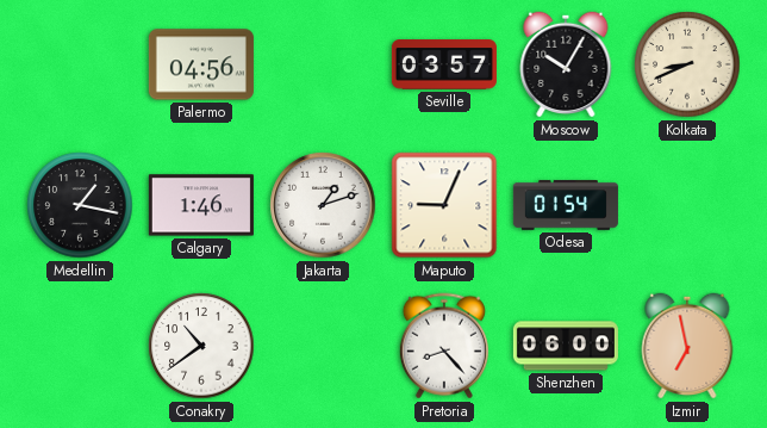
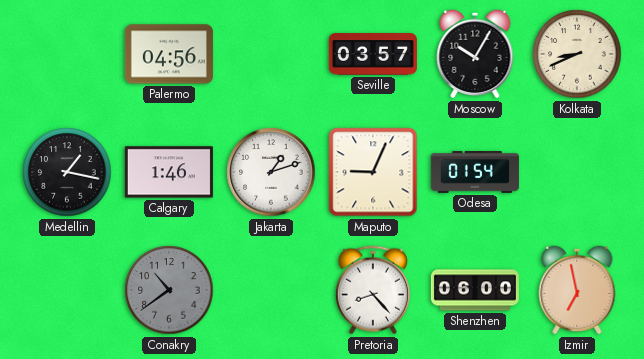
Conakry dial: white -> grey
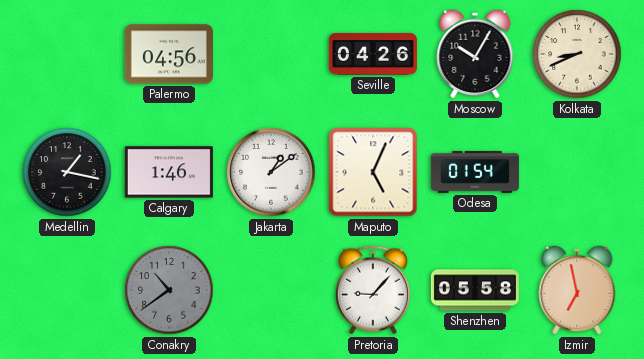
Seville: 03:57 -> 04:26
Jakarta: 1:12 -> 1:09
Maputo: 9:04 -> 5:04
Pretoria: 8:23 -> 9:07
Shenzhen: 06:00 -> 05:58
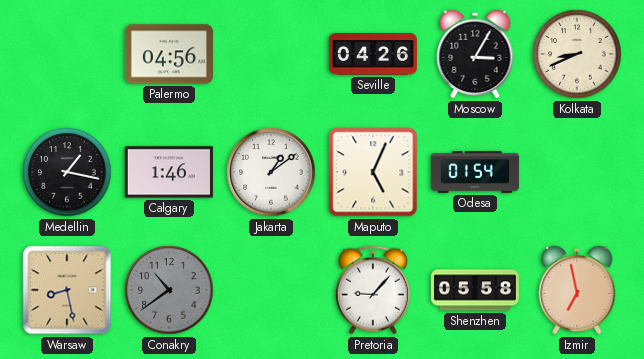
Moscow: 10:05 -> 3:05
Warsaw: none -> 8:28
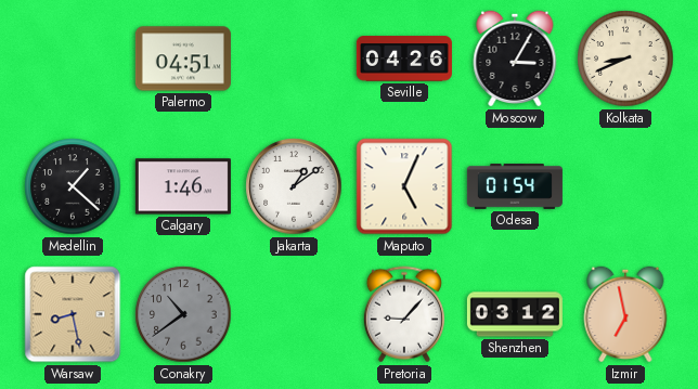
Palermo: 04:56 -> 04:51
Medellin: 1:17 -> 1:22
Shenzhen: 05:58 -> 03:12
